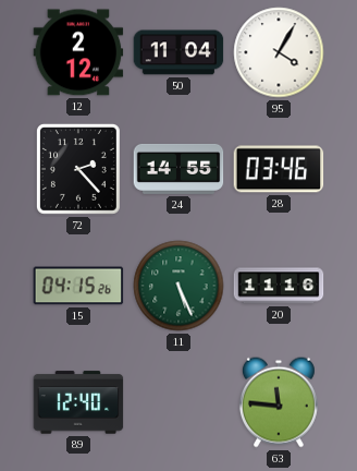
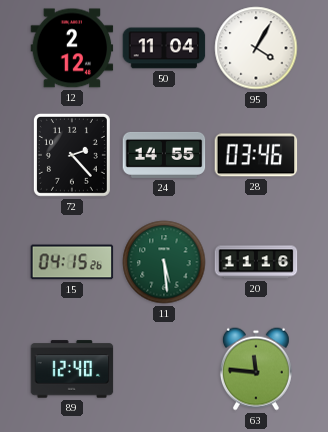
11: 5:26 -> 5:29
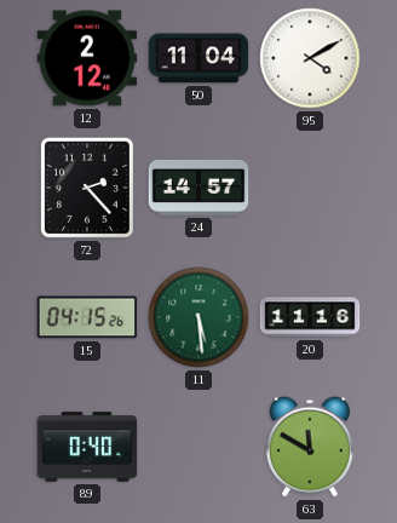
95: 4:05 -> 4:10
24: 14:55 -> 14:57
28: 03:46 -> none
89: 12:40 -> 0:40
63: 11:46 -> 11:50
